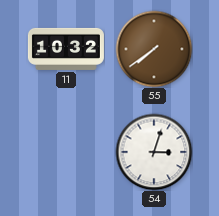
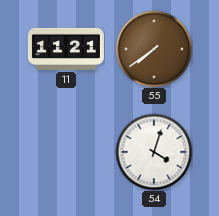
11: 10:32 -> 11:21
54: 3:03 -> 4:03
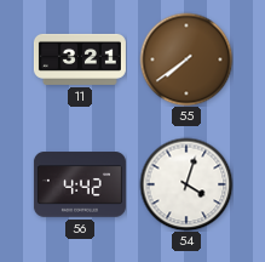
11: 11:21 -> 3:21
56: none -> 4:42
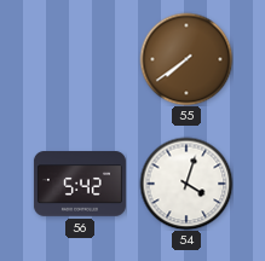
11: 3:21 -> none
56: 4:42 -> 5:42
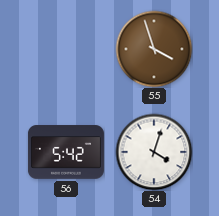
55: 7:39 -> 3:57
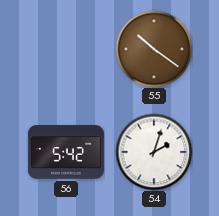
55: 3:57 -> 10:21
54: 4:03 -> 2:03
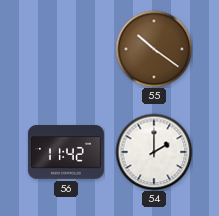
56: 5:42 -> 11:42
54: 2:03 -> 2:00
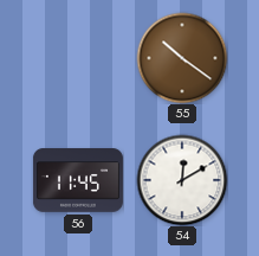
56: 11:42 -> 11:45
54: 2:00 -> 12:10
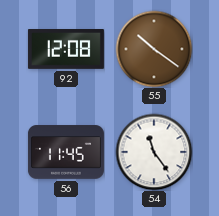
92: none -> 12:08
54: 12:10 -> 11:24
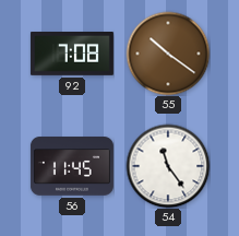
92: 12:08 -> 7:08
